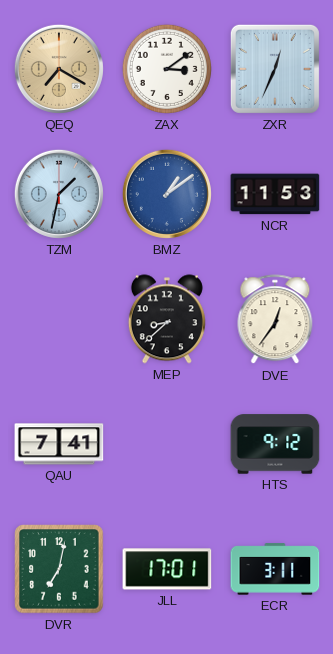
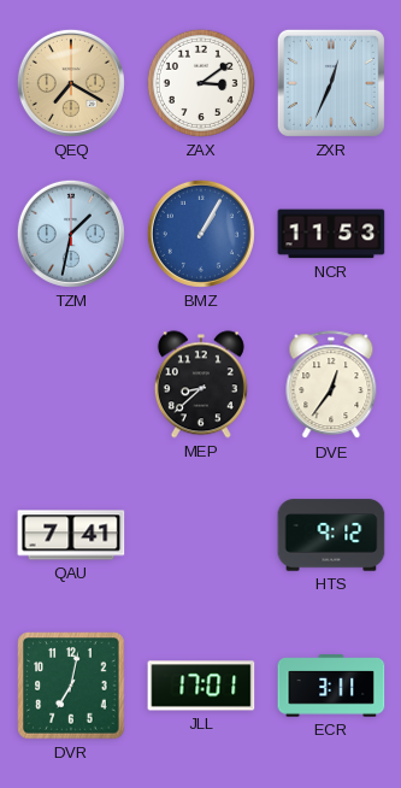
BMZ: 1:09 -> 1:05
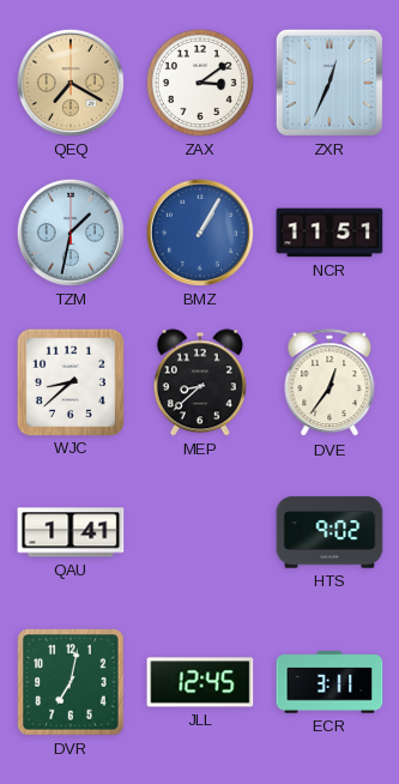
NCR: 11:53 -> 11:51
WJC: none -> 8:38
QAU: 7:41 -> 1:41
HTS: 9:12 -> 9:02
JLL: 17:01 -> 12:45
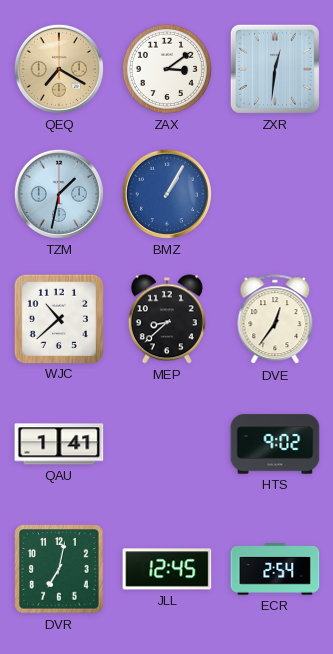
ZXR: 12:34 -> 12:31
NCR: 11:51 -> none
WJC: 8:38 -> 10:38
ECR: 3:11 -> 2:54
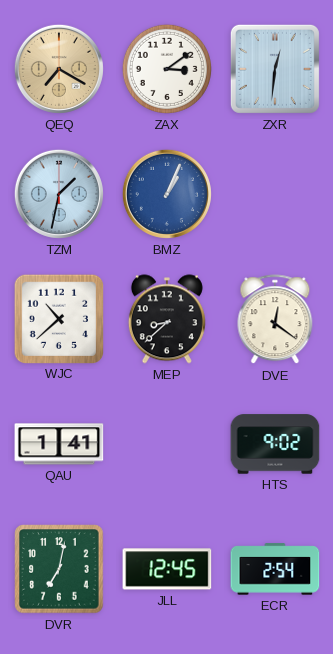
BMZ: 1:05 -> 1:04
DVE: 12:36 -> 12:21
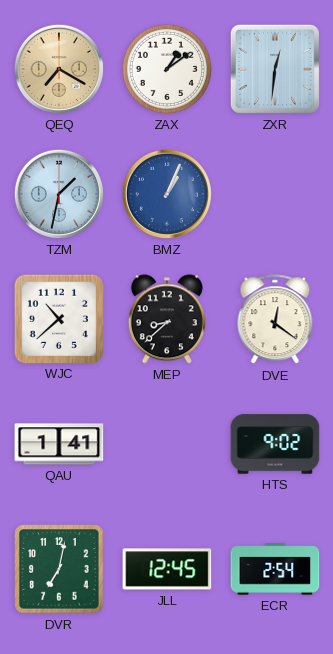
ZAX: 3:09 -> 1:09
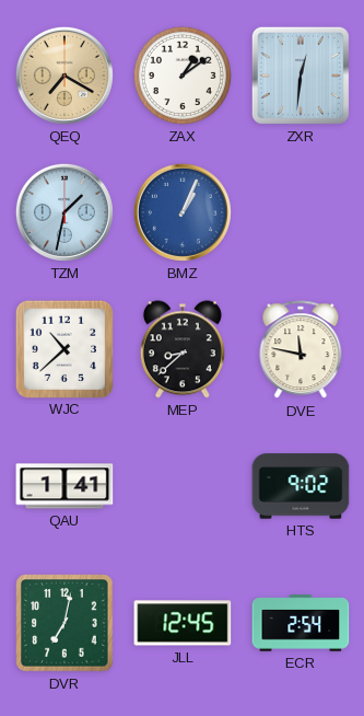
DVE: 12:21 -> 11:47
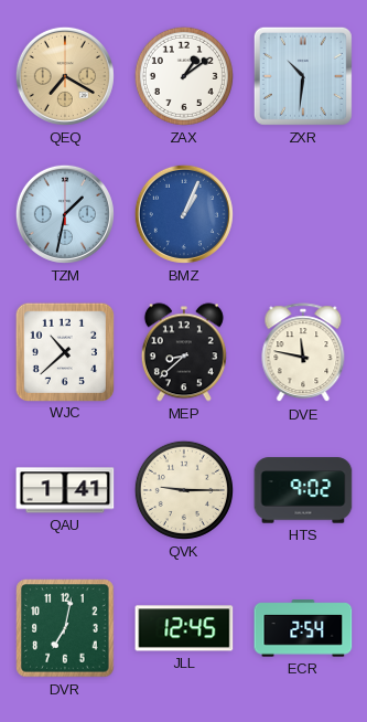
ZXR: 12:31 -> 10:31
QVK: none -> 9:15
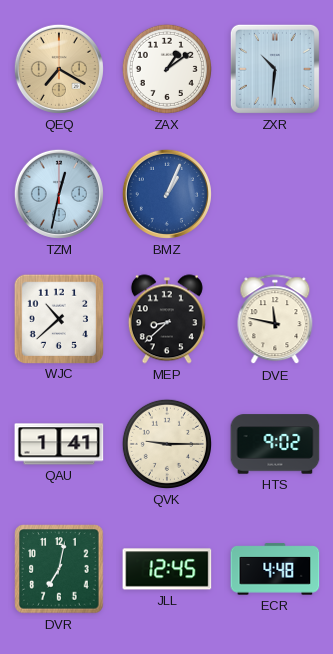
TZM: 1:32 -> 12:32
ECR: 2:54 -> 4:48
